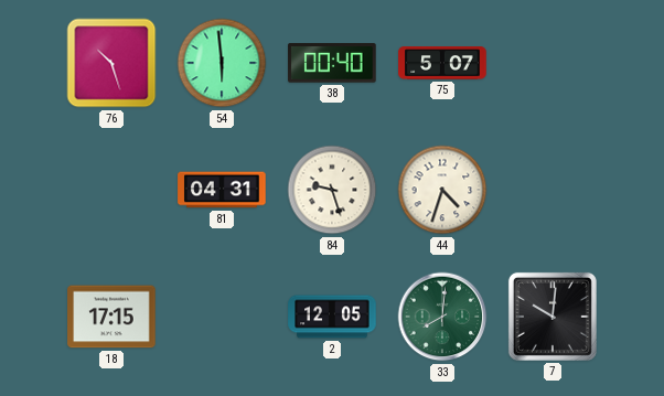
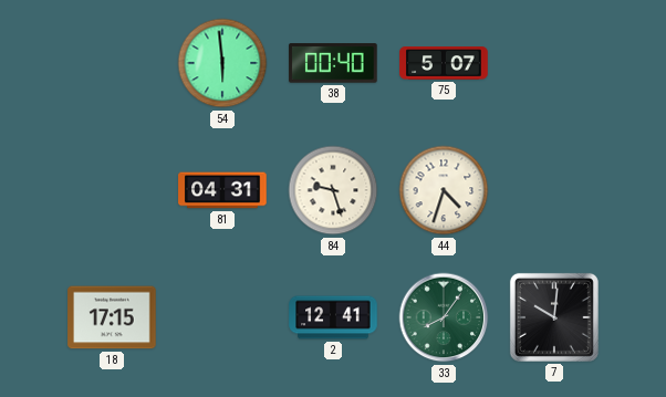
76: 10:27 -> none
2: 12:05 -> 12:41
33: 8:01 -> 8:06
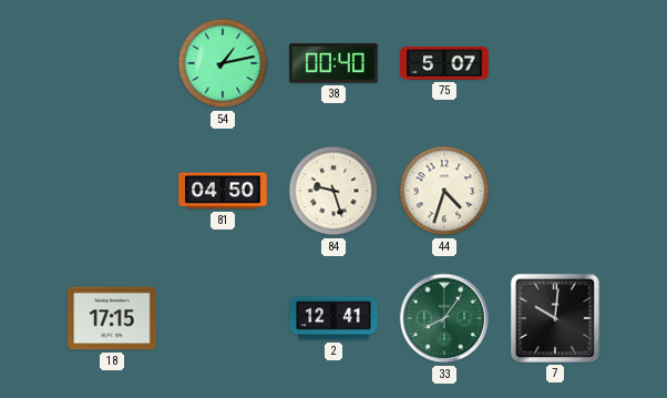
54: 5:59 -> 1:13
81: 04:31 -> 04:50
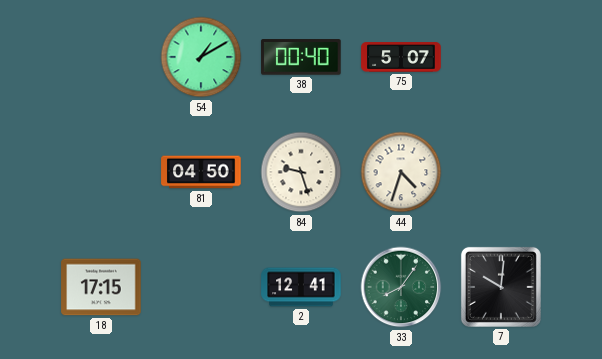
54: 1:13 -> 1:10
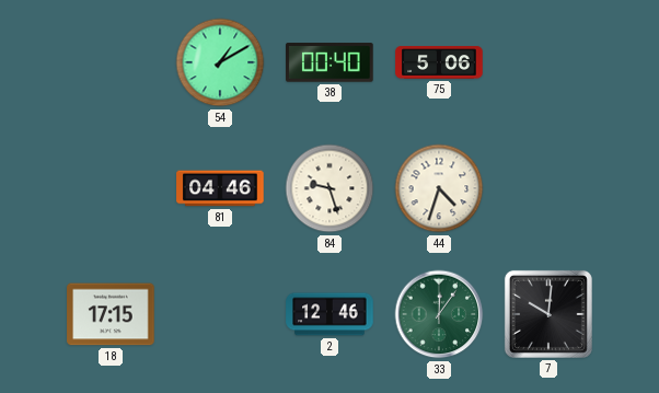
75: 5:07 -> 5:06
81: 04:50 -> 04:46
2: 12:41 -> 12:46
33: 8:06 -> 12:06
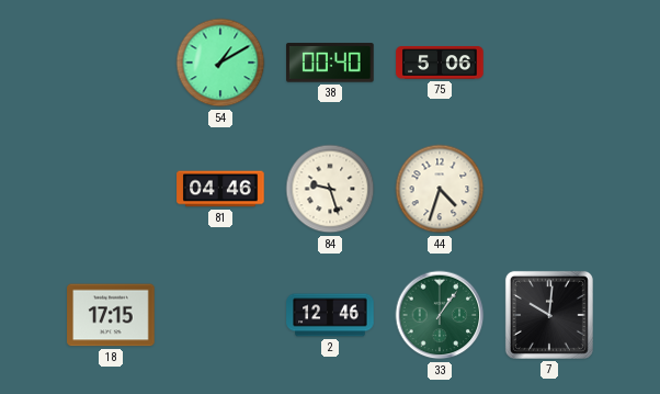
33: 12:06 -> 1:06
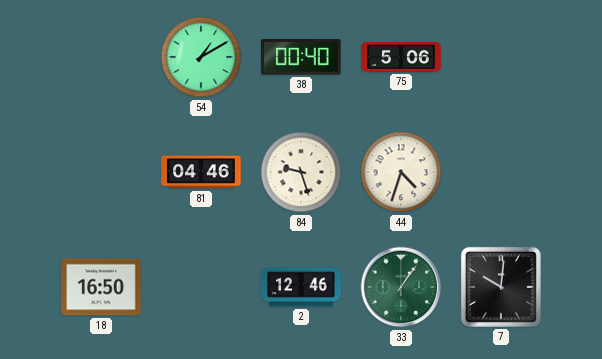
18: 17:15 -> 16:50
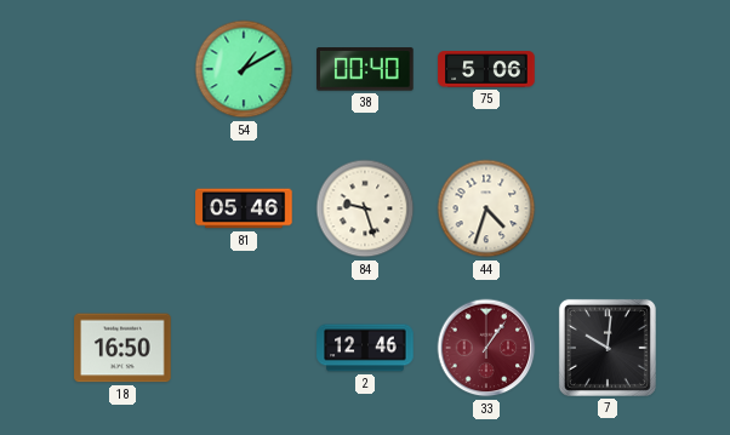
81: 04:46 -> 05:46
33 dial: green -> burgundy
